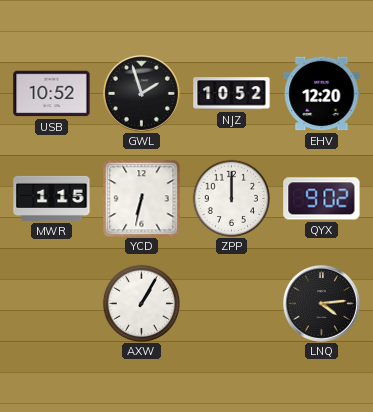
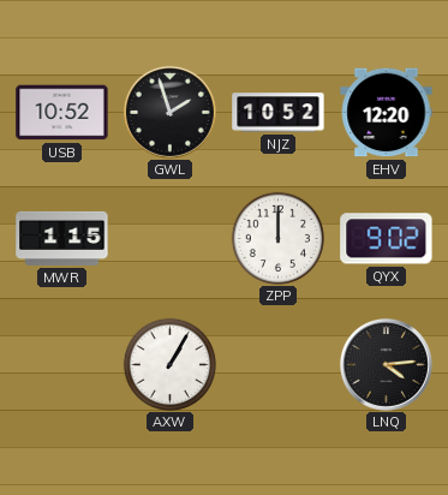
YCD: 6:32 -> none
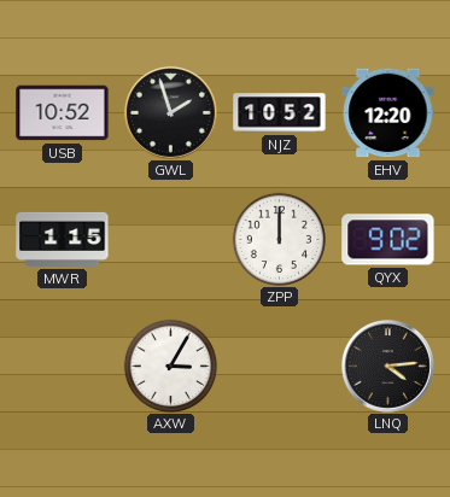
AXW: 1:05 -> 3:05
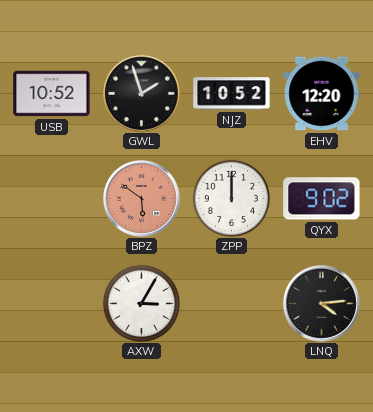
MWR: 1:15 -> none
BPZ: none -> 5:51
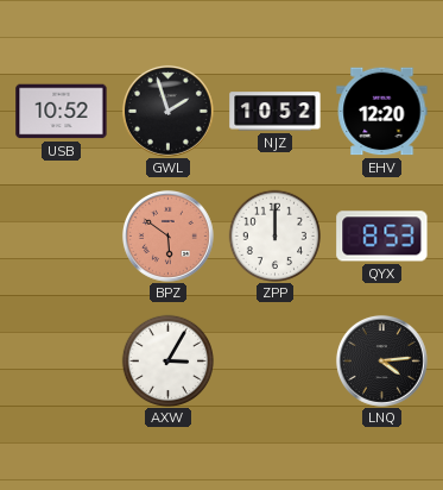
QYX: 9:02 -> 8:53
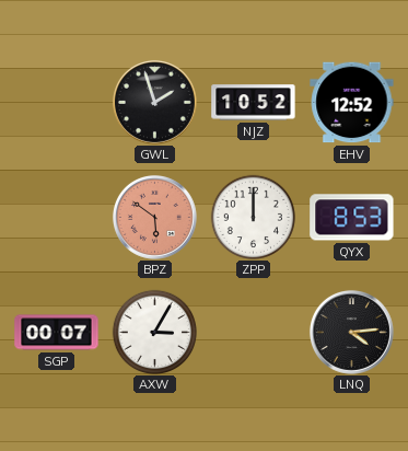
USB: 10:52 -> none
EHV: 12:20 -> 12:52
SGP: none -> 00:07
